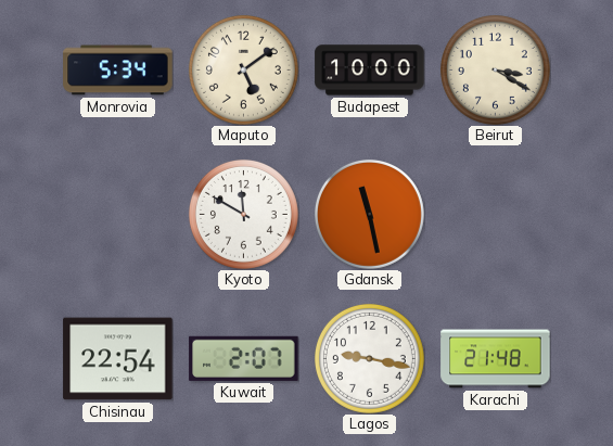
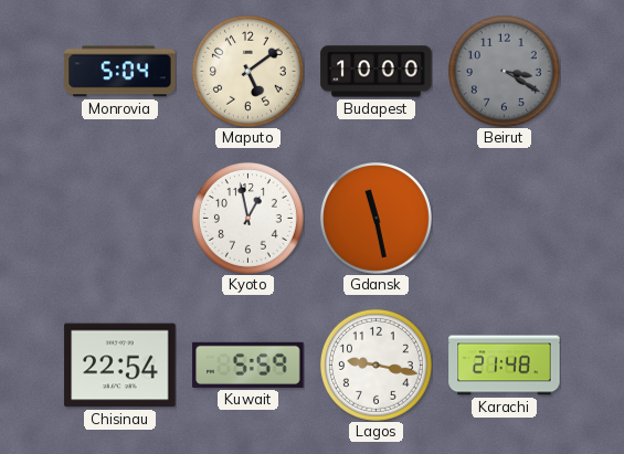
Monrovia: 5:34 -> 5:04
Beirut dial: cream -> grey
Kyoto: 11:50 -> 12:58
Kuwait: 2:07 -> 5:59
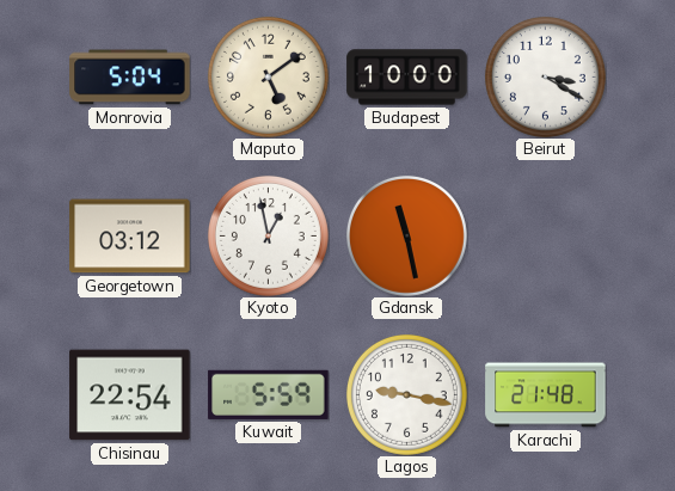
Beirut dial: grey -> white
Georgetown: none -> 03:12
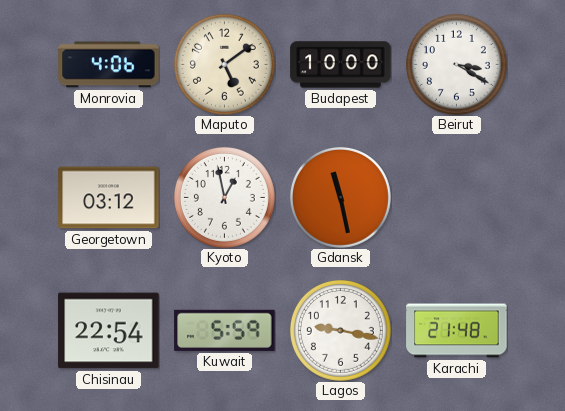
Monrovia: 5:04 -> 4:06
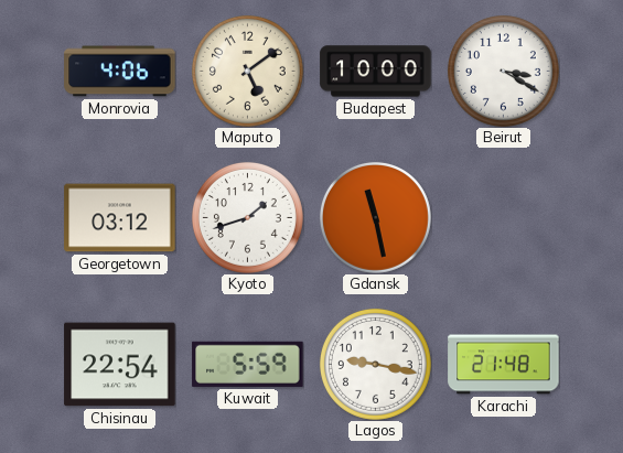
Kyoto: 12:58 -> 1:42
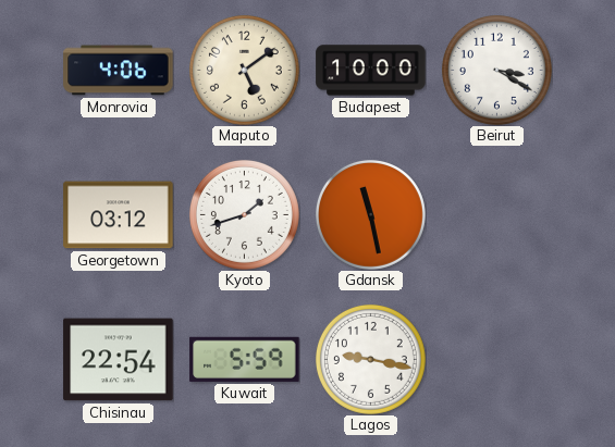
Karachi: 21:48 -> none
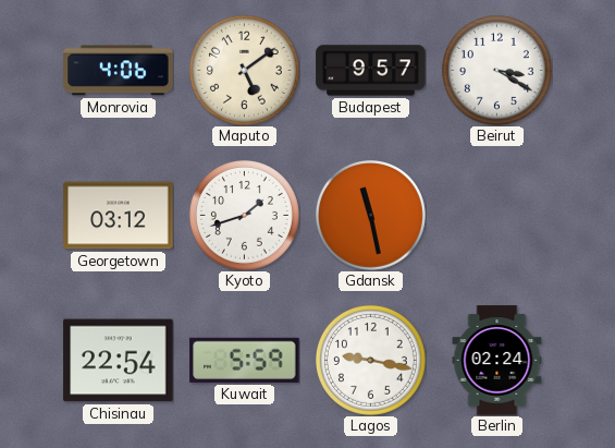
Budapest: 10:00 -> 9:57
Berlin: none -> 02:24
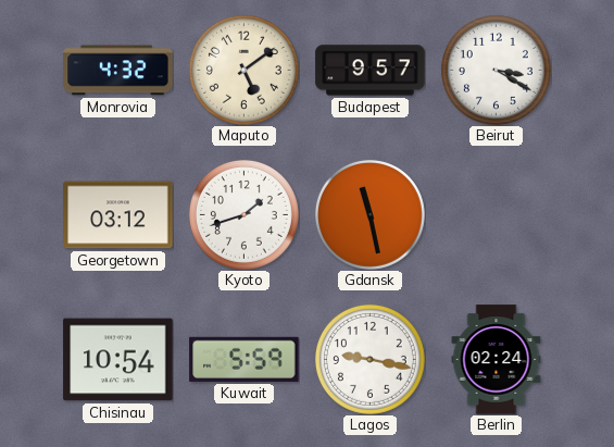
Monrovia: 4:06 -> 4:32
Chisinau: 22:54 -> 10:54
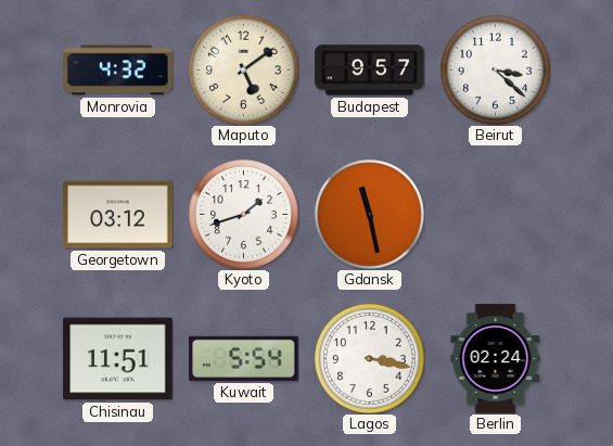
Beirut: 3:20 -> 3:22
Chisinau: 10:54 -> 11:51
Kuwait: 5:59 -> 5:54
Lagos: 9:17 -> 3:17
